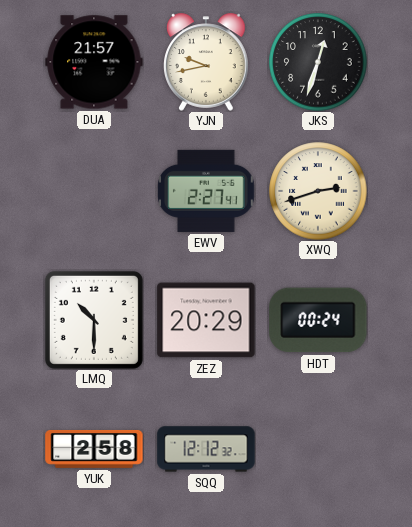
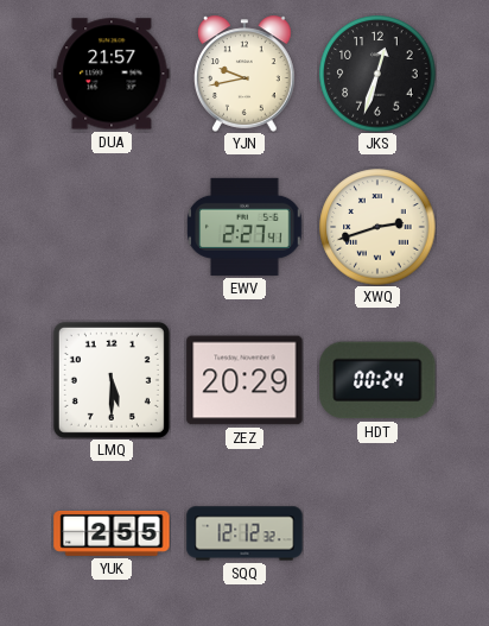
LMQ: 10:30 -> 5:30
YUK: 2:58 -> 2:55
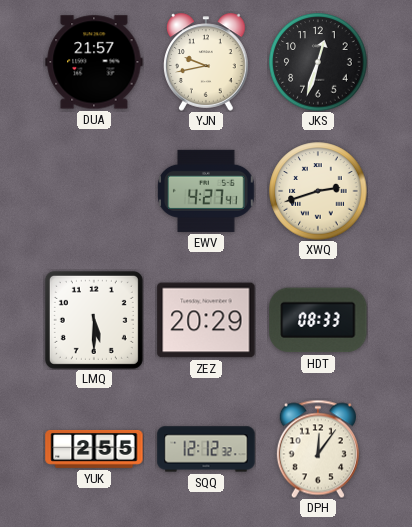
EWV: 2:27 -> 4:27
HDT: 00:24 -> 08:33
DPH: none -> 12:06
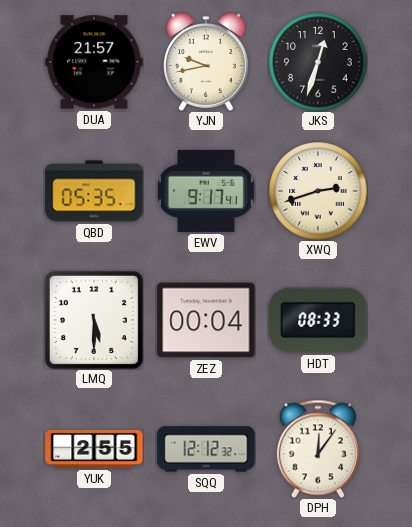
QBD: none -> 05:35
EWV: 4:27 -> 9:17
ZEZ: 20:29 -> 00:04
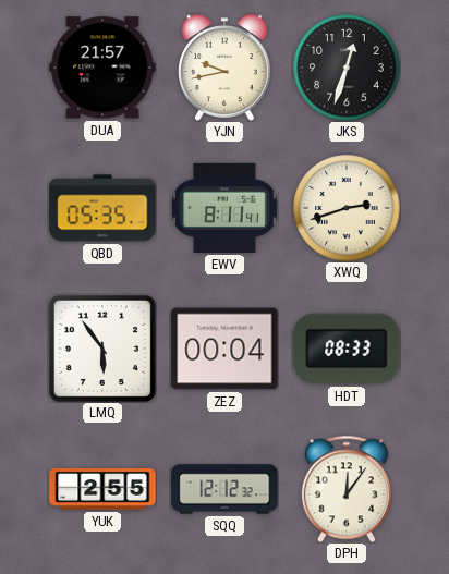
EWV: 9:17 -> 8:11
LMQ: 5:30 -> 5:54
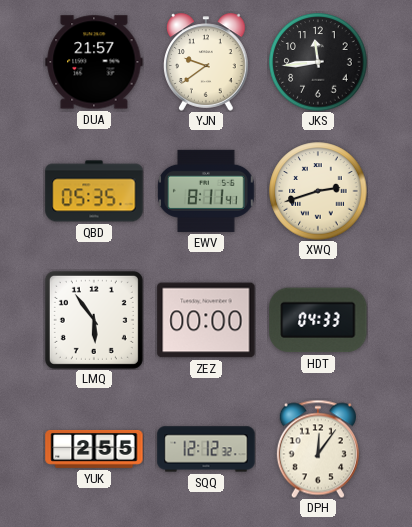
YJN: 9:43 -> 9:39
JKS: 12:33 -> 11:44
ZEZ: 00:04 -> 00:00
HDT: 08:33 -> 04:33
